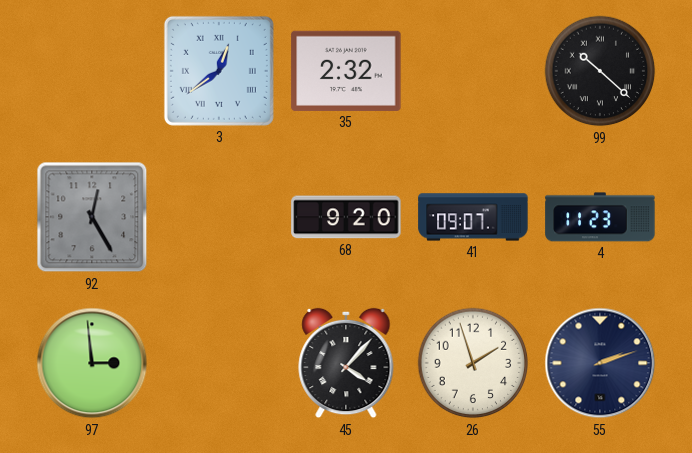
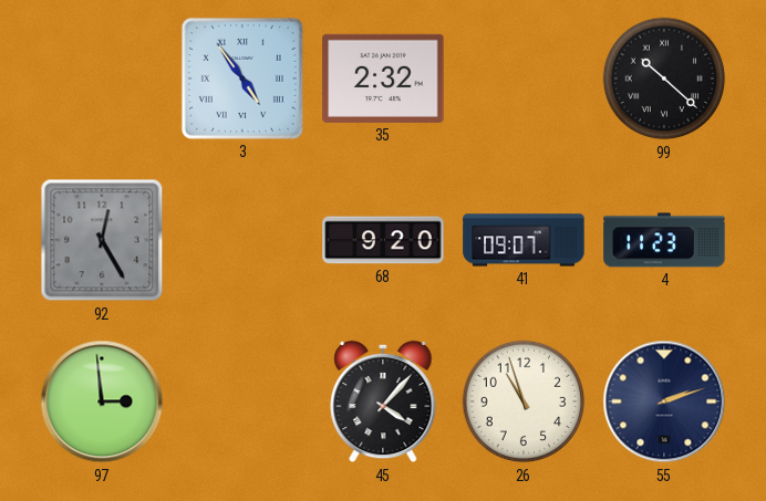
3: 12:39 -> 4:54
26: 1:57 -> 10:57
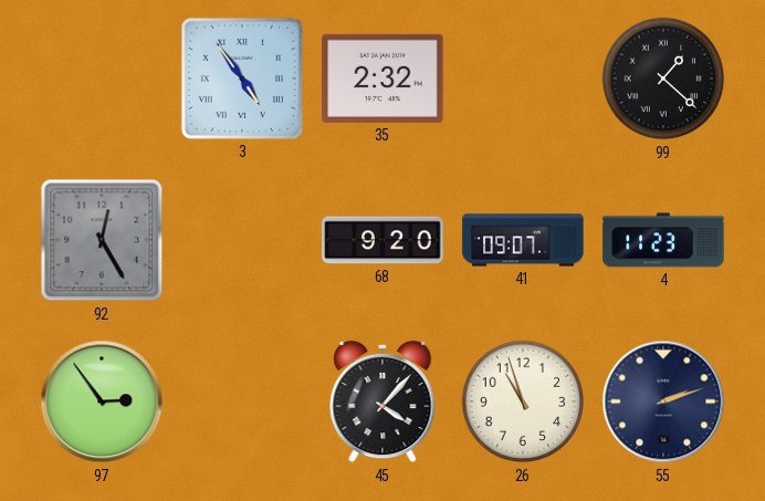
99: 10:22 -> 1:22
97: 2:59 -> 2:54
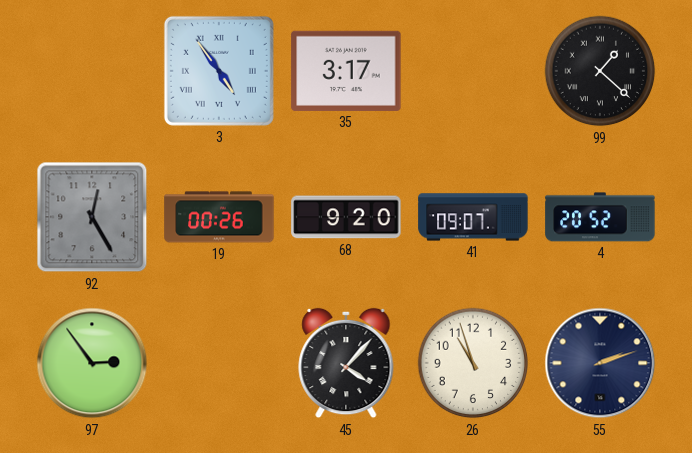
35: 2:32 -> 3:17
19: none -> 00:26
4: 11:23 -> 20:52
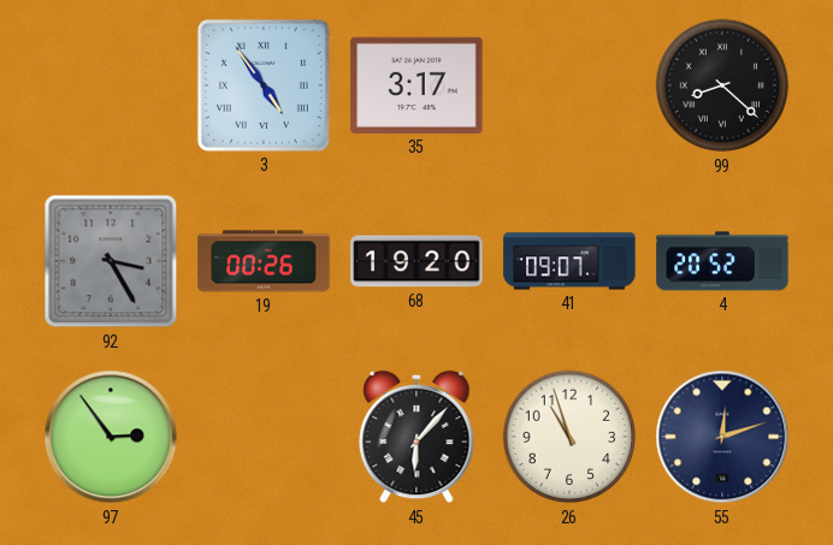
99: 1:22 -> 8:22
92: 12:25 -> 3:25
68: 9:20 -> 19:20
45: 4:07 -> 6:07
55: 2:12 -> 12:12
